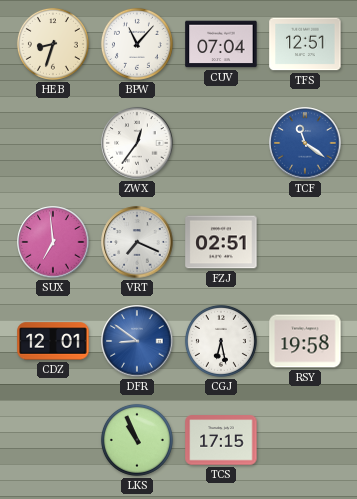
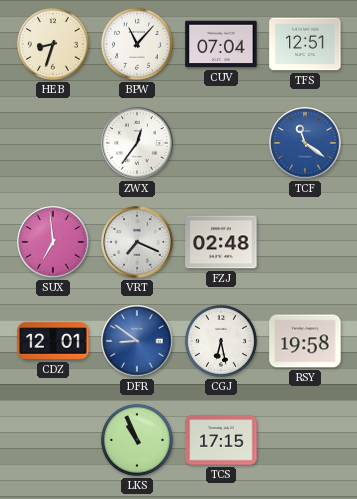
FZJ: 02:51 -> 02:48
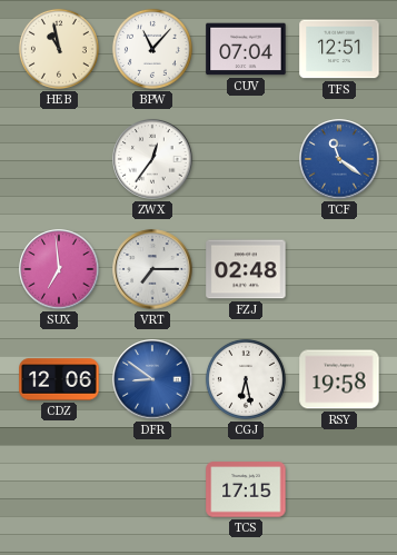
HEB: 8:33 -> 10:58
VRT: 7:19 -> 7:15
CDZ: 12:01 -> 12:06
LKS: 10:56 -> none
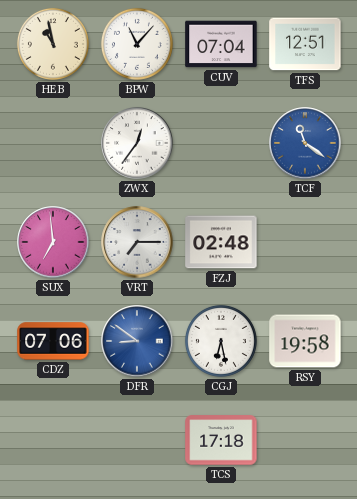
CDZ: 12:06 -> 07:06
TCS: 17:15 -> 17:18
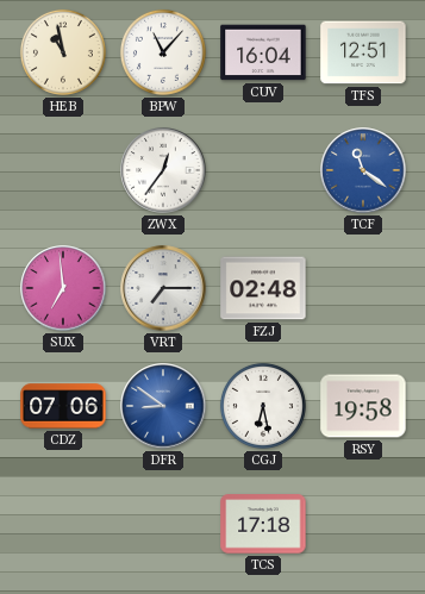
CUV: 07:04 -> 16:04
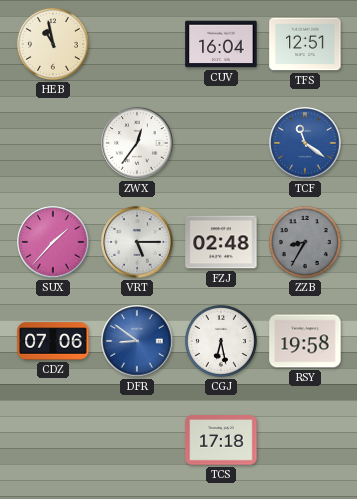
BPW: 11:07 -> none
SUX: 6:59 -> 1:37
VRT: 7:15 -> 5:15
ZZB: none -> 8:35
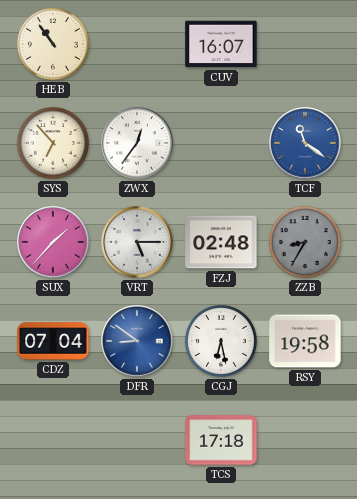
HEB: 10:58 -> 10:54
CUV: 16:04 -> 16:07
TFS: 12:51 -> none
SYS: none -> 6:53
CDZ: 07:06 -> 07:04
